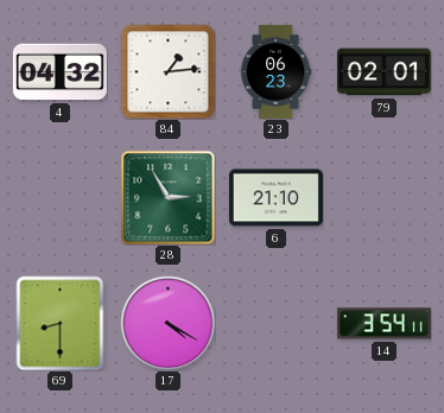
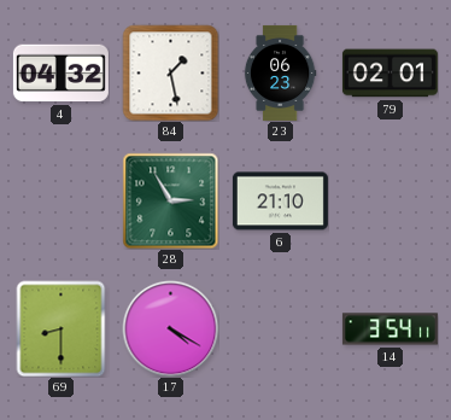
84: 1:14 -> 1:28
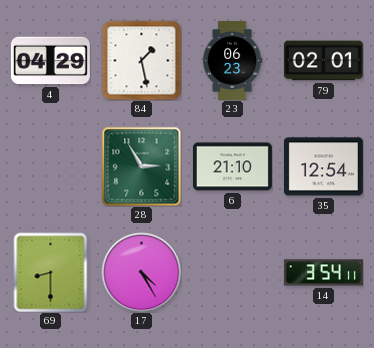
4: 04:32 -> 04:29
35: none -> 12:54
17: 4:20 -> 4:25
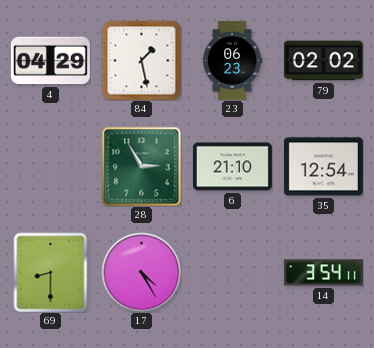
79: 02:01 -> 02:02
